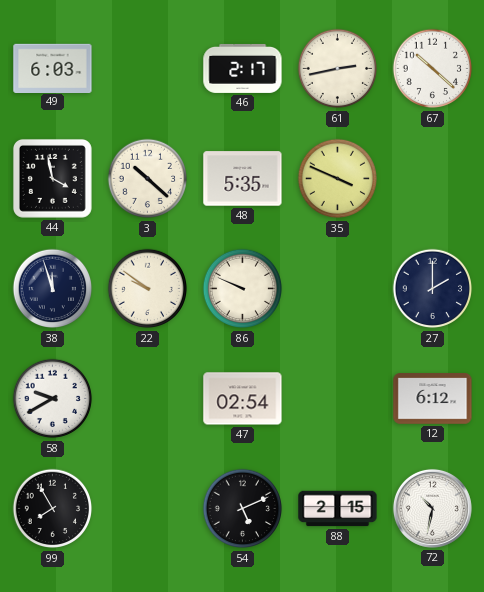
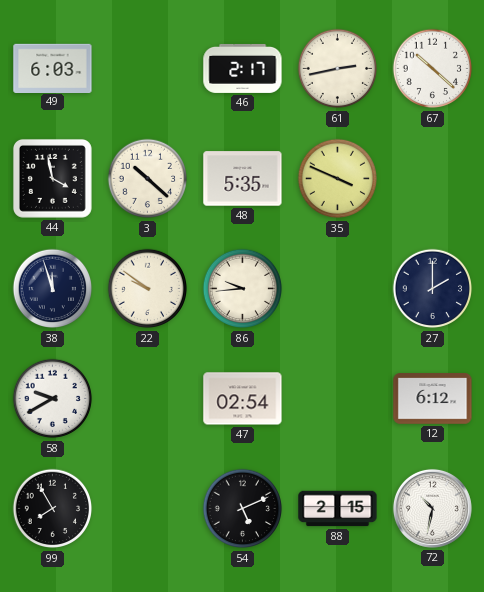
86: 9:49 -> 9:44
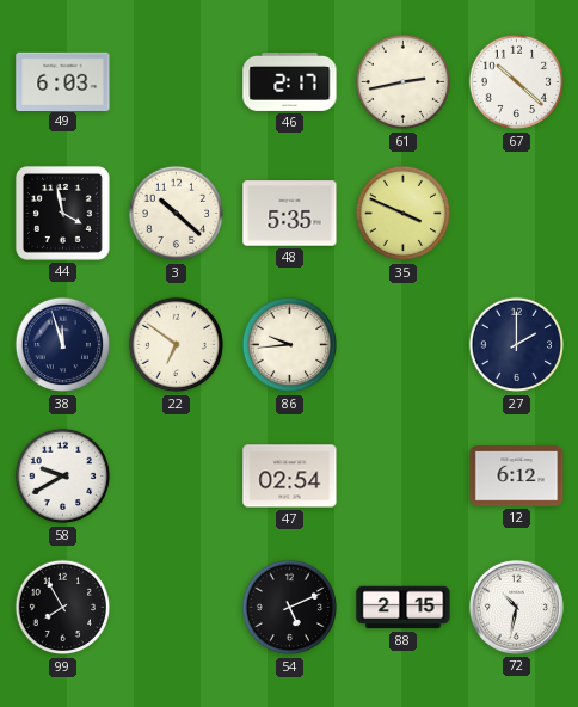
22: 9:51 -> 6:51
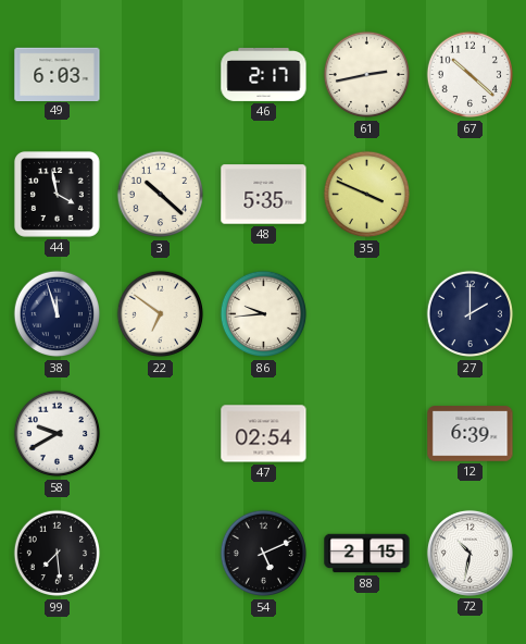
12: 6:12 -> 6:39
99: 7:55 -> 7:29
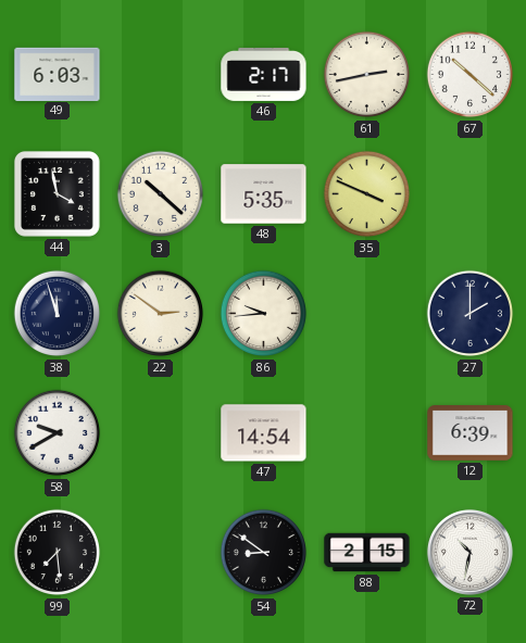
22: 6:51 -> 2:51
47: 02:54 -> 14:54
54: 5:11 -> 8:51
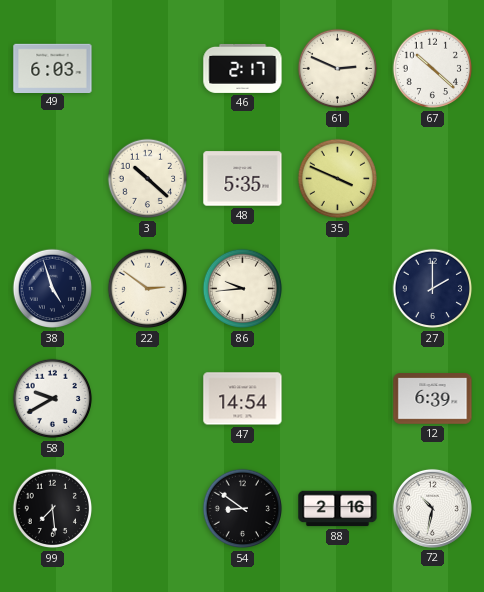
61: 2:43 -> 2:49
44: 3:58 -> none
38: 11:57 -> 4:57
88: 2:15 -> 2:16
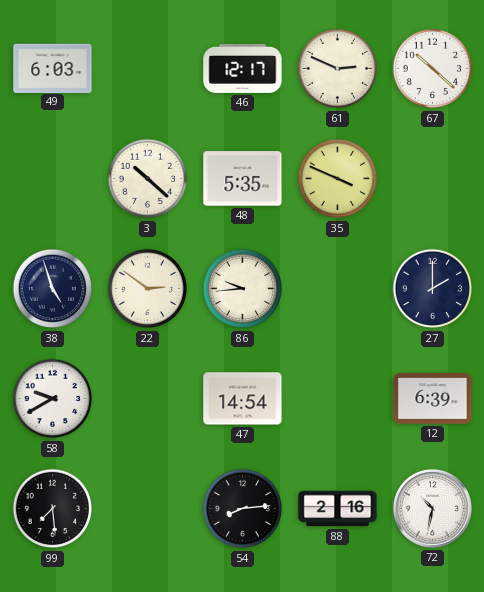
46: 2:17 -> 12:17
54: 8:51 -> 8:14
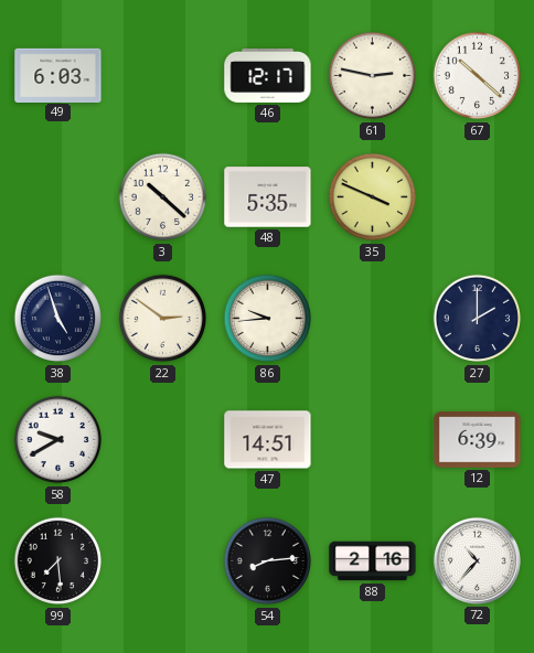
61: 2:49 -> 2:47
47: 14:54 -> 14:51
72: 10:32 -> 10:37
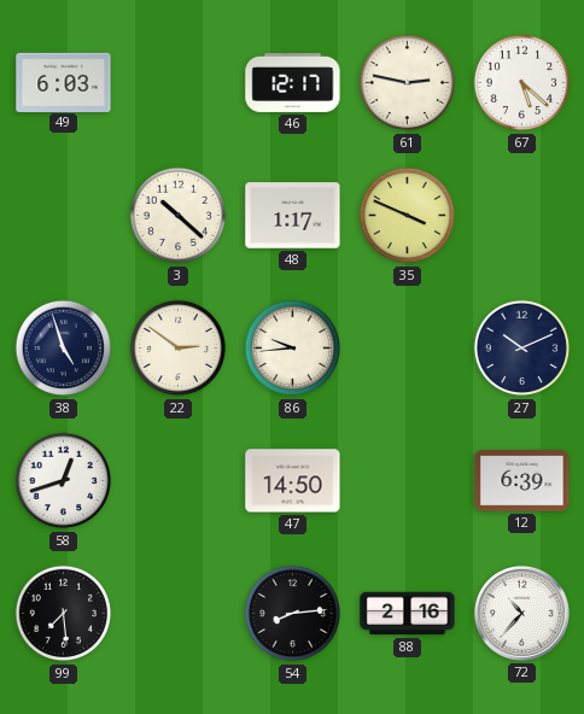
67: 10:22 -> 5:22
48: 5:35 -> 1:17
27: 2:00 -> 10:11
58: 9:40 -> 12:42
47: 14:51 -> 14:50
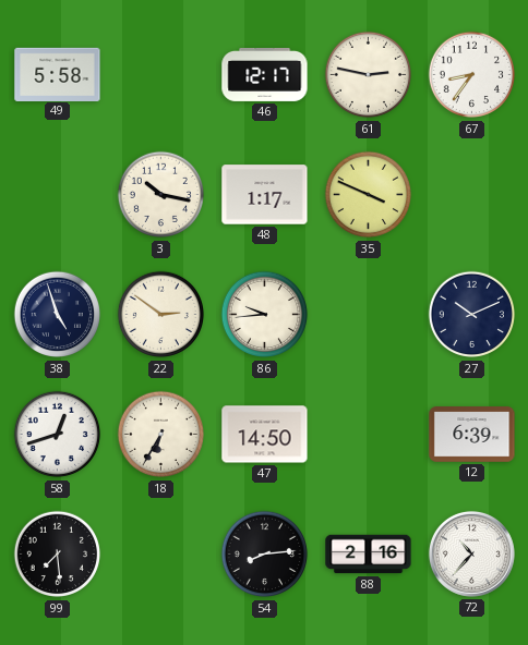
49: 6:03 -> 5:58
67: 5:22 -> 8:36
3: 10:22 -> 10:17
18: none -> 6:35
